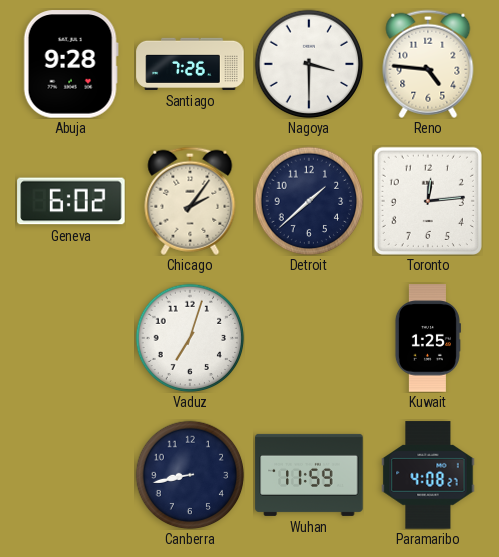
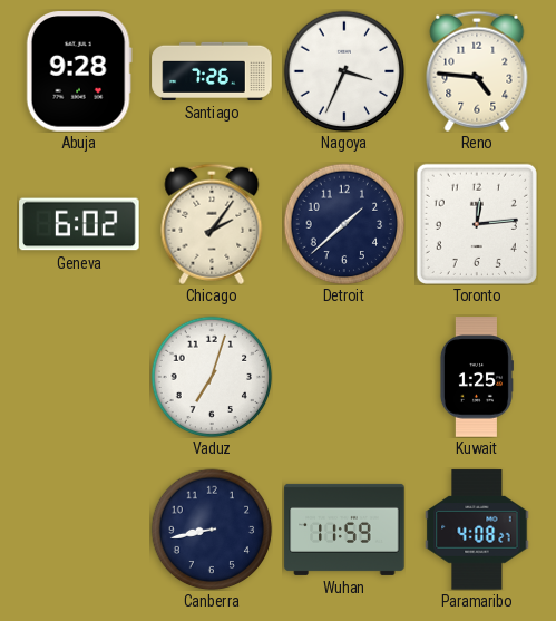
Nagoya: 3:30 -> 3:34
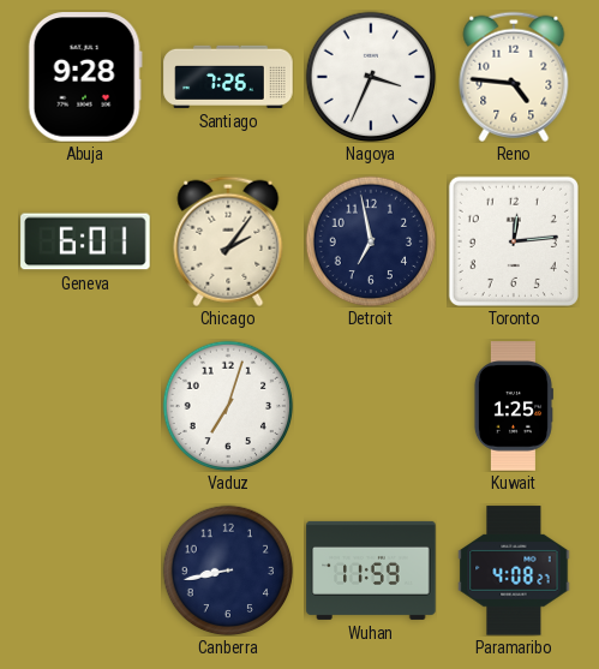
Geneva: 6:02 -> 6:01
Detroit: 1:38 -> 6:58
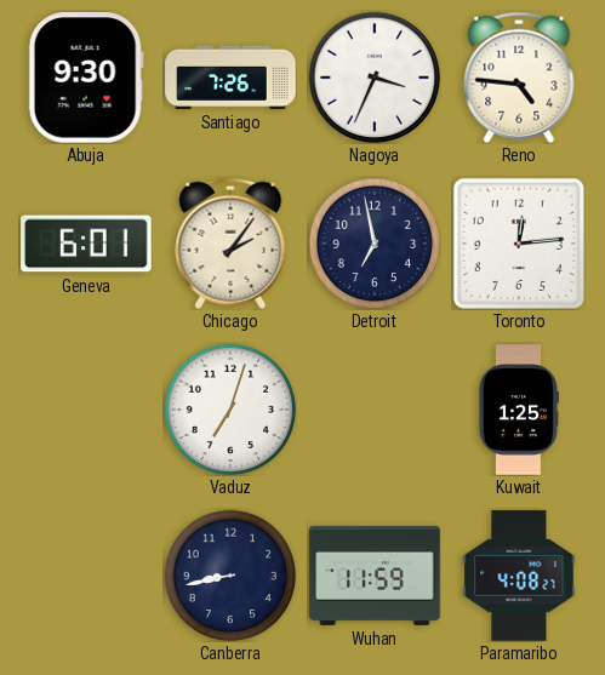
Abuja: 9:28 -> 9:30
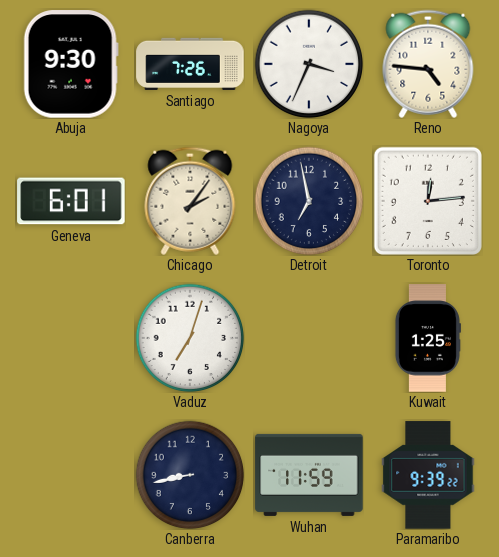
Paramaribo: 4:08 -> 9:39
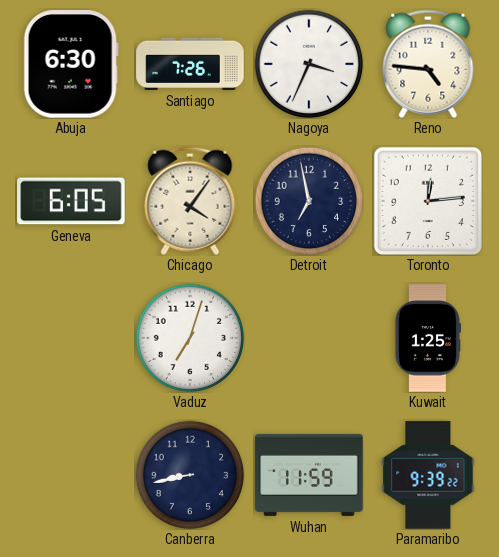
Abuja: 9:30 -> 6:30
Geneva: 6:01 -> 6:05
Chicago: 2:06 -> 4:06
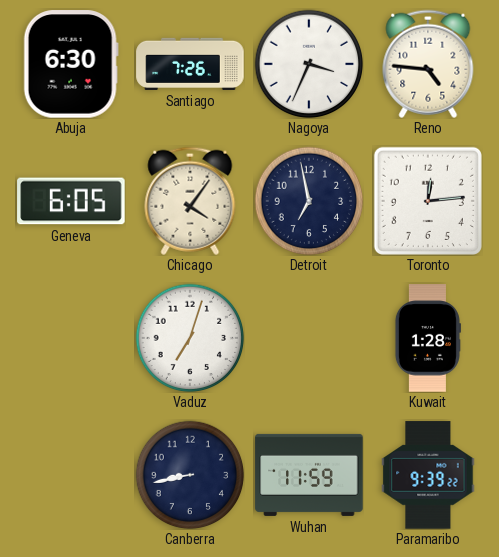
Kuwait: 1:25 -> 1:28
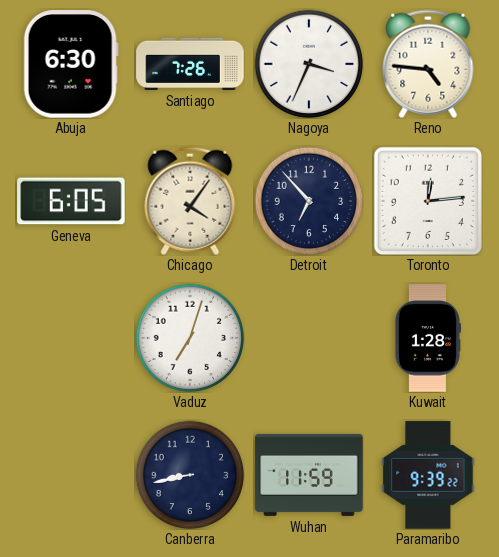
Detroit: 6:58 -> 6:53
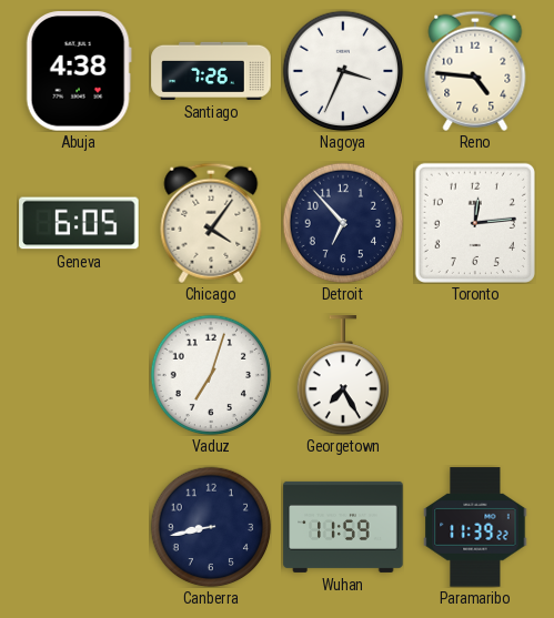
Abuja: 6:30 -> 4:38
Georgetown: none -> 7:25
Kuwait: 1:28 -> none
Paramaribo: 9:39 -> 11:39
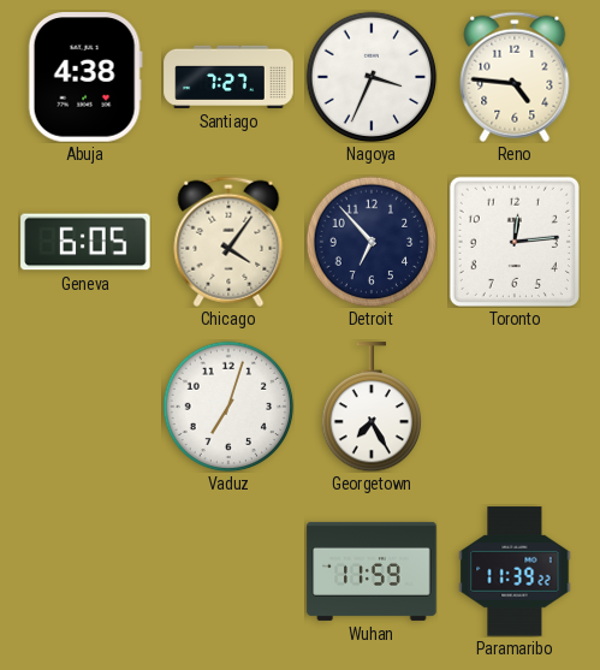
Santiago: 7:26 -> 7:27
Canberra: 8:43 -> none
